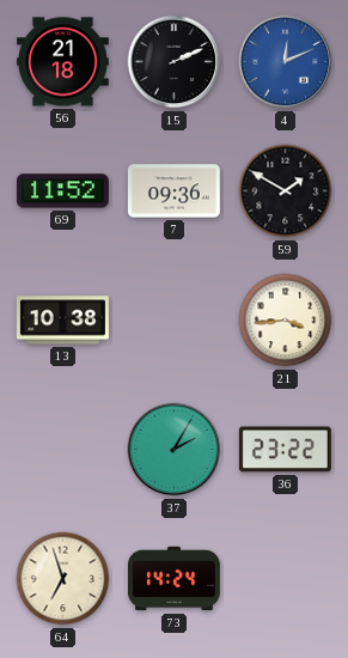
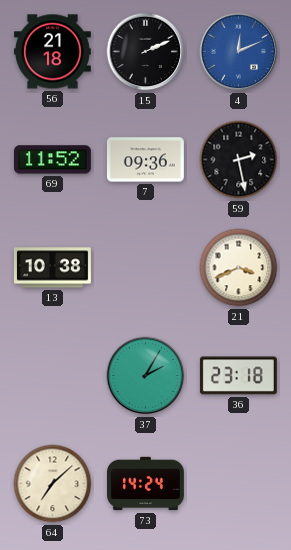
59: 1:50 -> 2:28
21: 3:44 -> 3:41
36: 23:22 -> 23:18
64: 6:57 -> 7:08
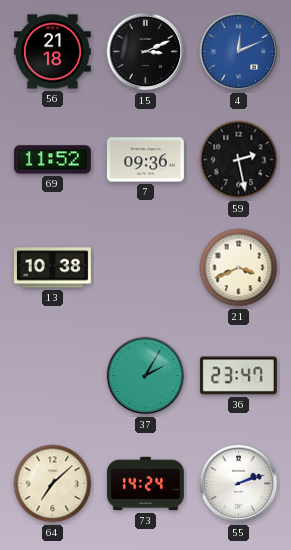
15: 2:11 -> 3:11
36: 23:18 -> 23:47
55: none -> 2:12
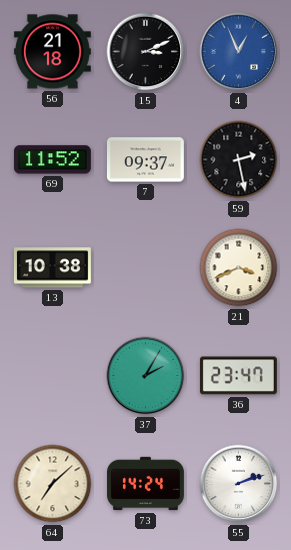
4: 12:11 -> 12:56
7: 09:36 -> 09:37
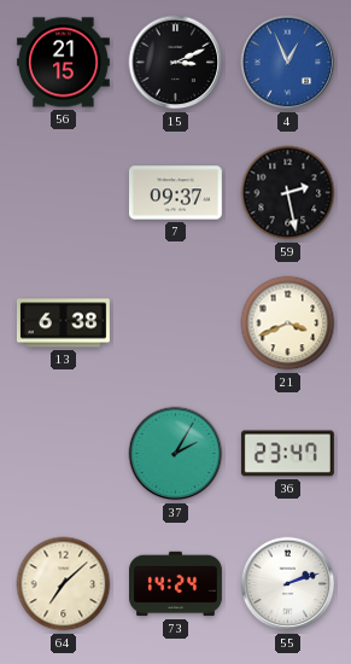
56: 21:18 -> 21:15
69: 11:52 -> none
13: 10:38 -> 6:38
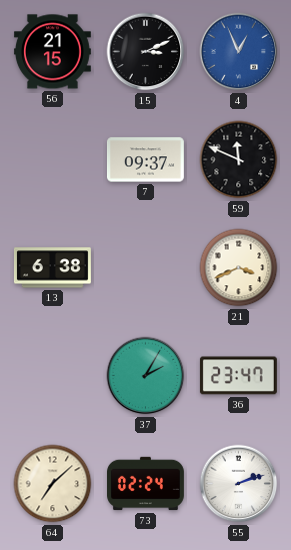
59: 2:28 -> 11:49
73: 14:24 -> 02:24
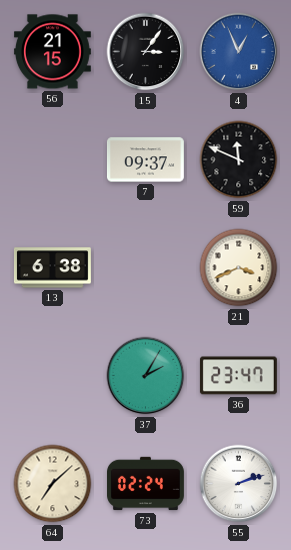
15: 3:11 -> 3:06
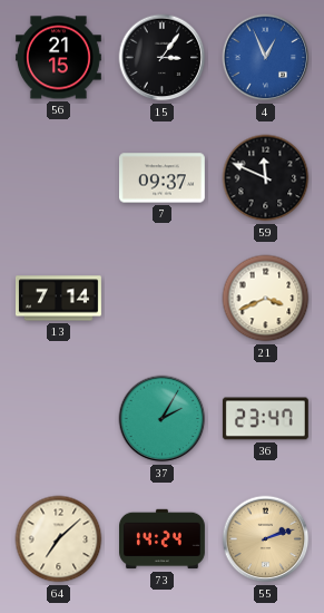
13: 6:38 -> 7:14
73: 02:24 -> 14:24
55 dial: white -> champagne
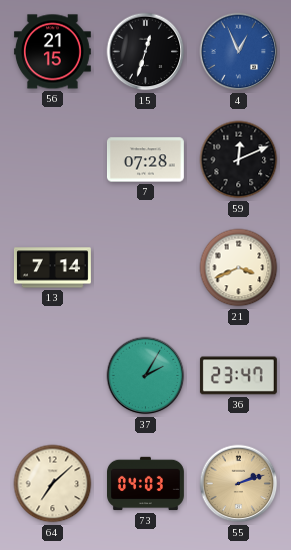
15: 3:06 -> 12:33
7: 09:37 -> 07:28
59: 11:49 -> 12:11
73: 14:24 -> 04:03
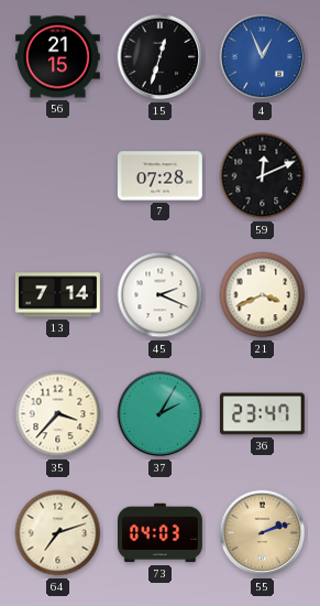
45: none -> 2:19
35: none -> 3:37
64: 7:08 -> 7:12
